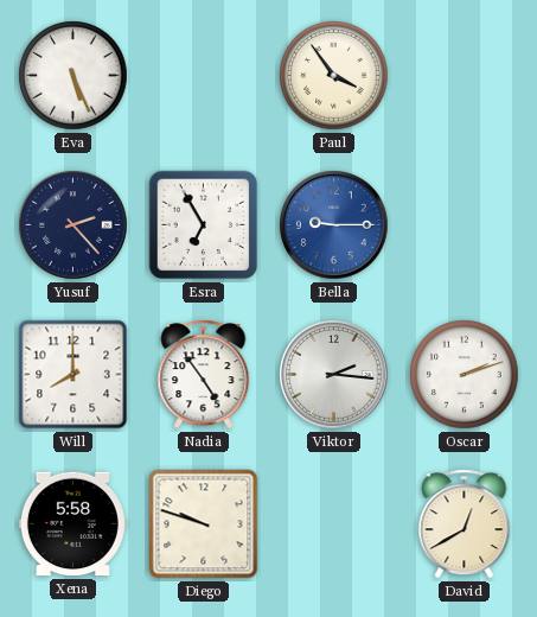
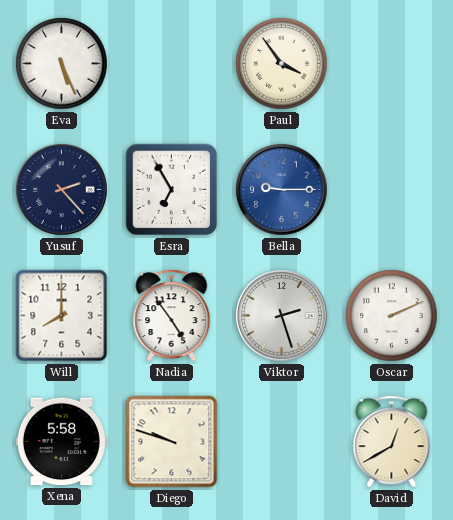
Viktor: 2:16 -> 2:27
Oscar: 2:12 -> 2:11
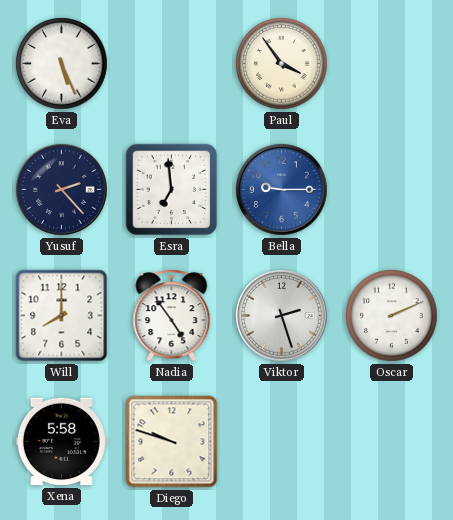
Esra: 6:55 -> 6:59
David: 12:40 -> none
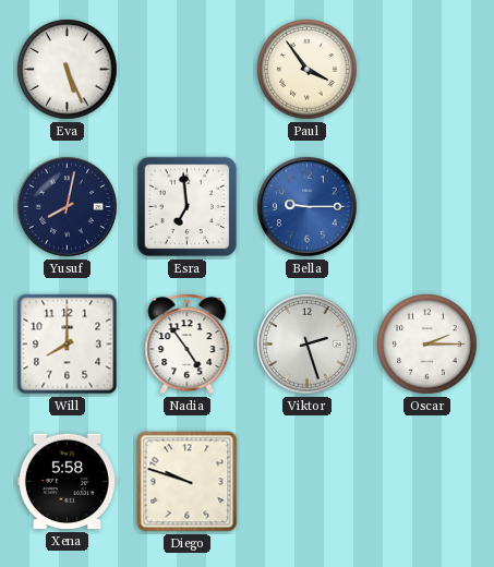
Yusuf: 2:23 -> 8:02
Oscar: 2:11 -> 2:15
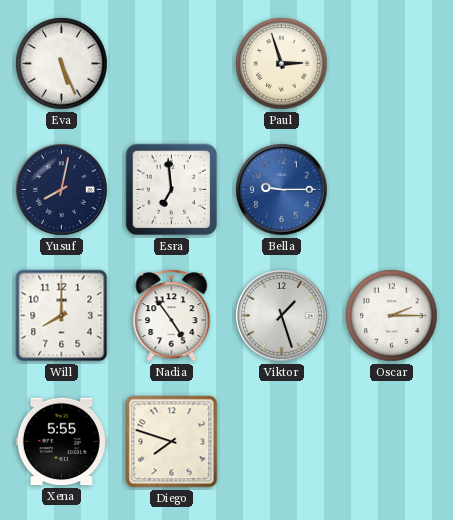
Paul: 3:54 -> 2:57
Viktor: 2:27 -> 1:27
Xena: 5:58 -> 5:55
Diego: 9:48 -> 7:48
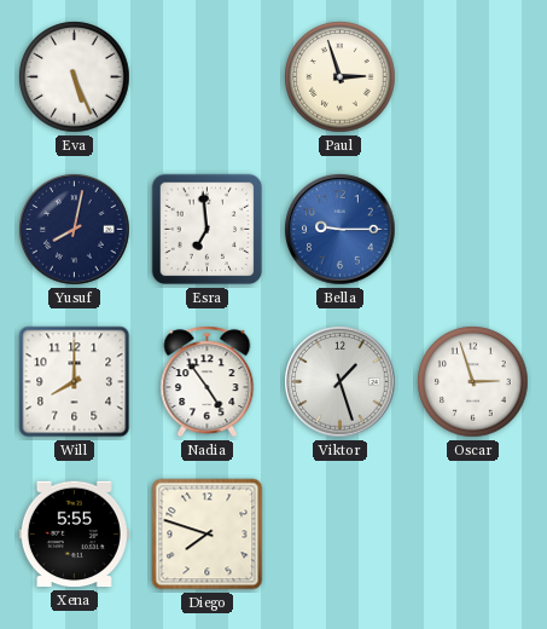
Oscar: 2:15 -> 2:57
